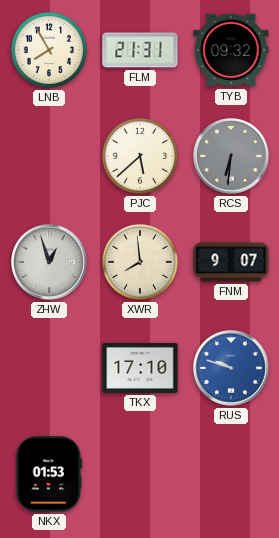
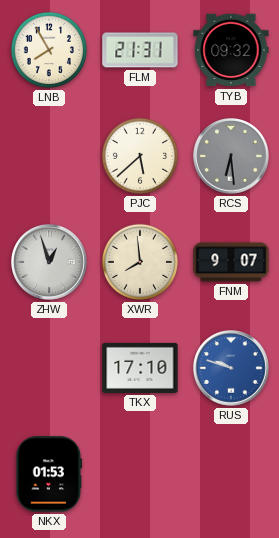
RCS: 6:31 -> 6:29
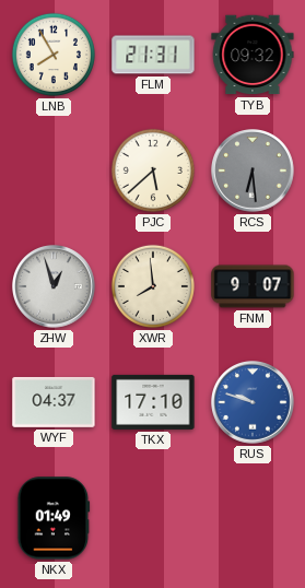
WYF: none -> 04:37
NKX: 01:53 -> 01:49
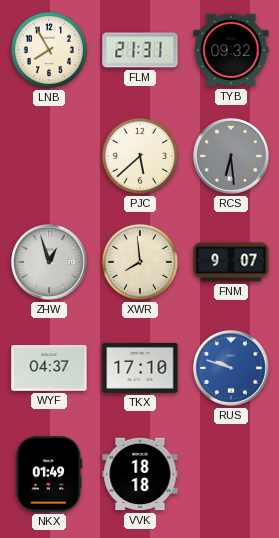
VVK: none -> 18:18
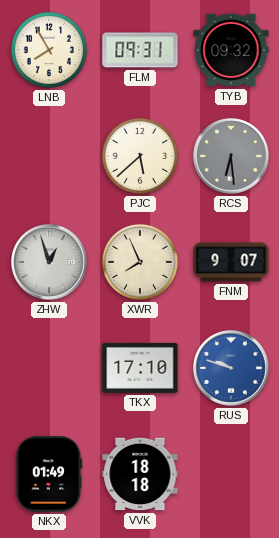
FLM: 21:31 -> 09:31
XWR: 7:59 -> 7:56
WYF: 04:37 -> none
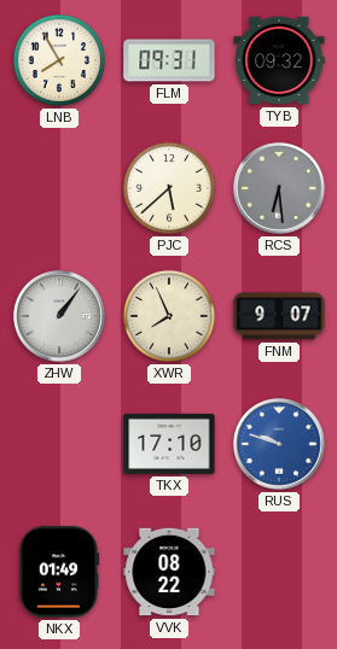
ZHW: 12:57 -> 1:06
VVK: 18:18 -> 08:22
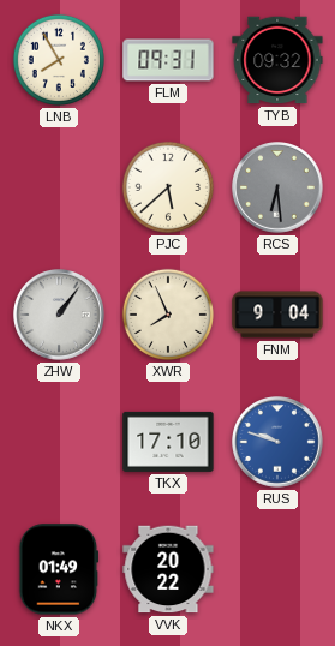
FNM: 9:07 -> 9:04
VVK: 08:22 -> 20:22
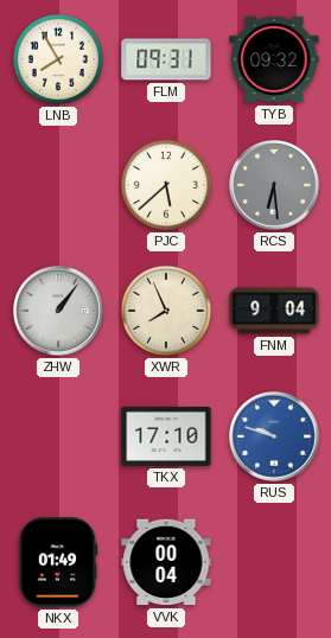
VVK: 20:22 -> 00:04
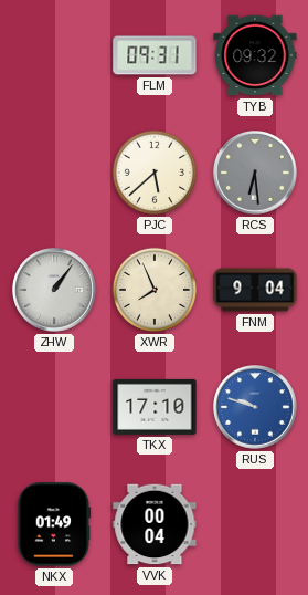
LNB: 7:55 -> none
